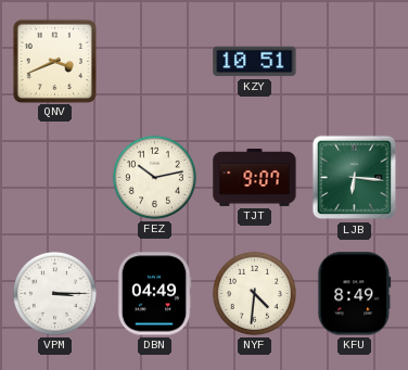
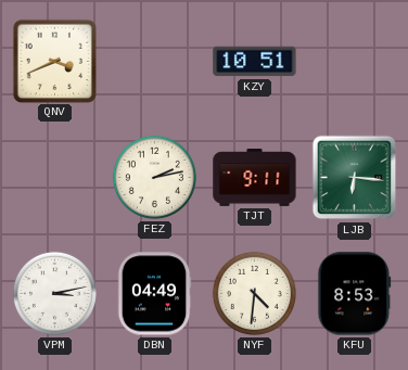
FEZ: 10:13 -> 2:13
TJT: 9:07 -> 9:11
VPM: 3:15 -> 3:13
KFU: 8:49 -> 8:53
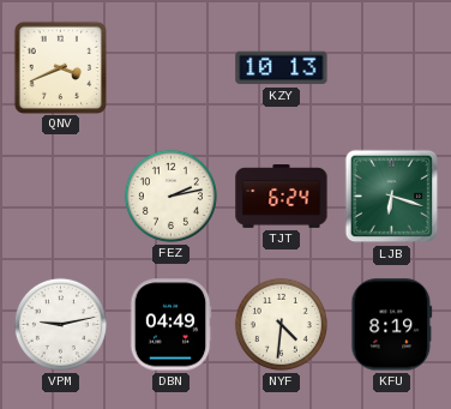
KZY: 10:51 -> 10:13
TJT: 9:11 -> 6:24
LJB: 6:16 -> 6:18
VPM: 3:13 -> 9:13
KFU: 8:53 -> 8:19
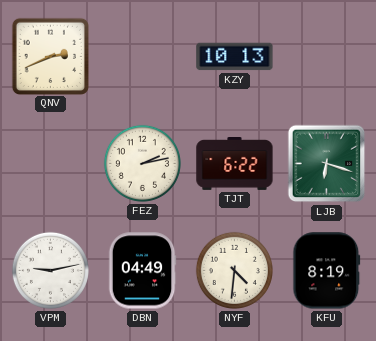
QNV: 3:41 -> 2:41
TJT: 6:24 -> 6:22
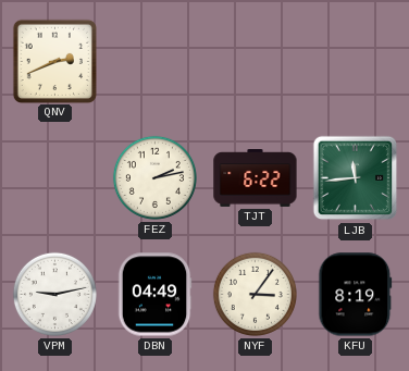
KZY: 10:13 -> none
LJB: 6:18 -> 11:44
NYF: 4:31 -> 3:06
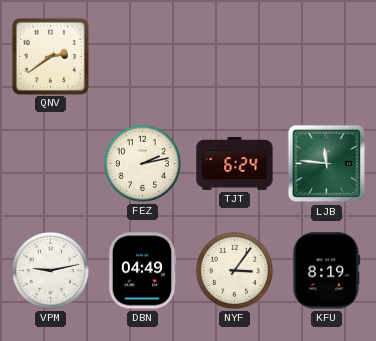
QNV: 2:41 -> 2:39
TJT: 6:22 -> 6:24
LJB: 11:44 -> 11:46
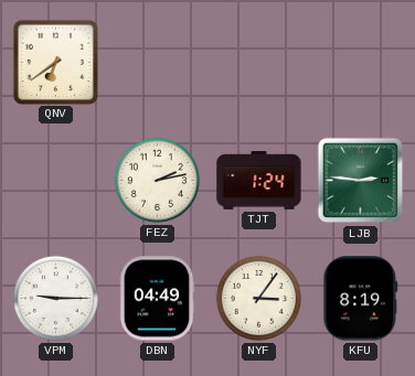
QNV: 2:39 -> 6:39
TJT: 6:24 -> 1:24
LJB: 11:46 -> 2:46
VPM: 9:13 -> 9:15
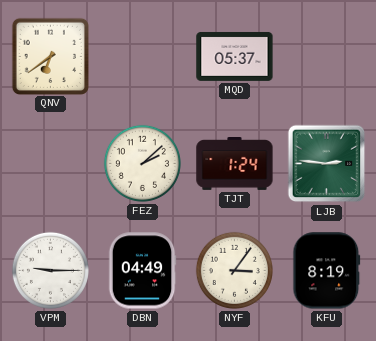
MQD: none -> 05:37
FEZ: 2:13 -> 2:08
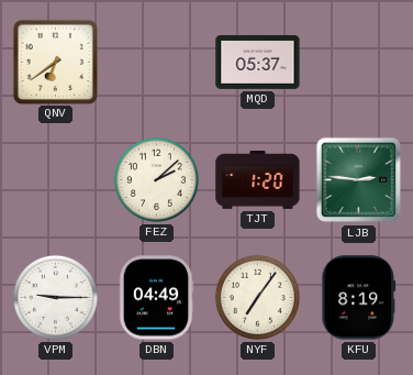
TJT: 1:24 -> 1:20
NYF: 3:06 -> 7:06
